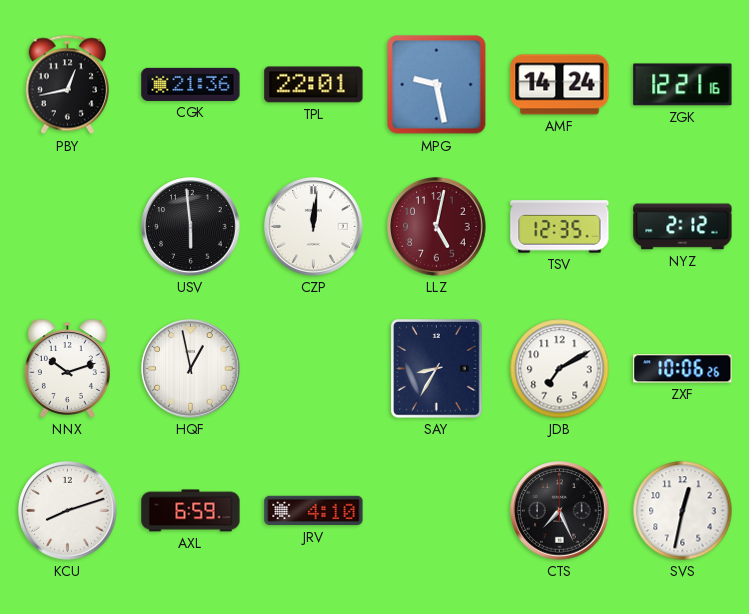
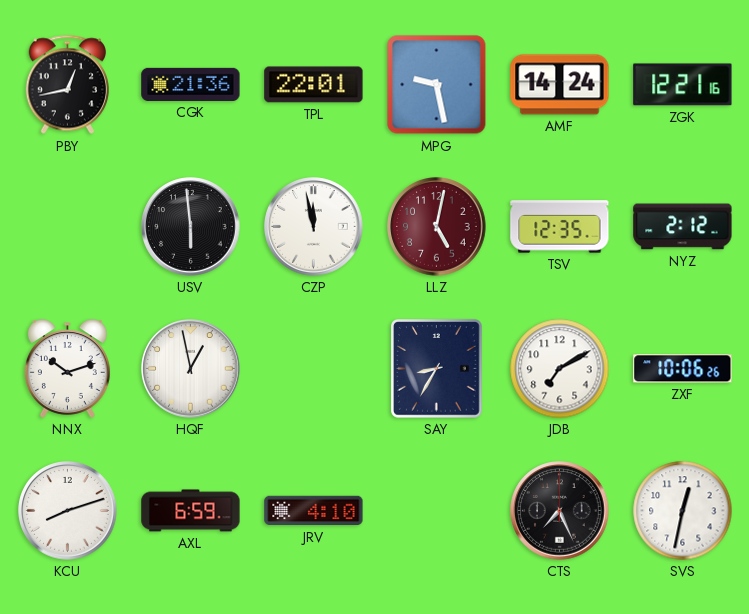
CZP: 12:01 -> 11:58
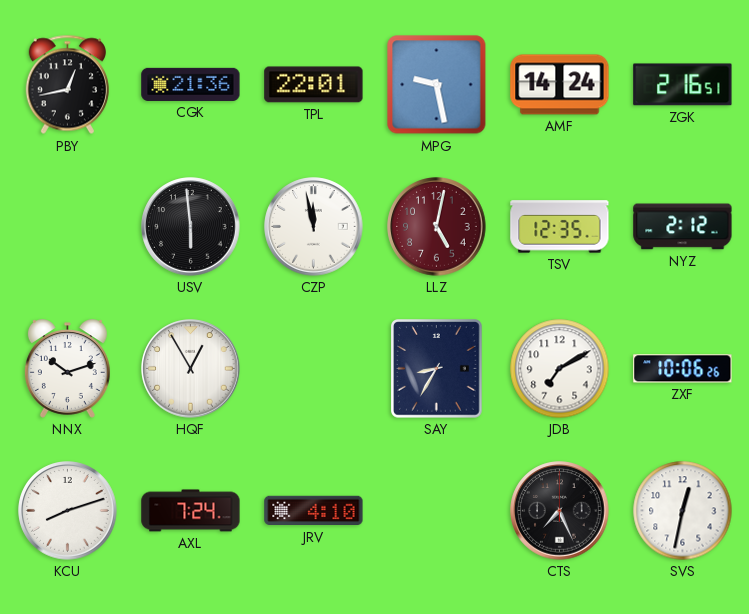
ZGK: 12:21 -> 2:16
HQF: 12:58 -> 12:55
AXL: 6:59 -> 7:24
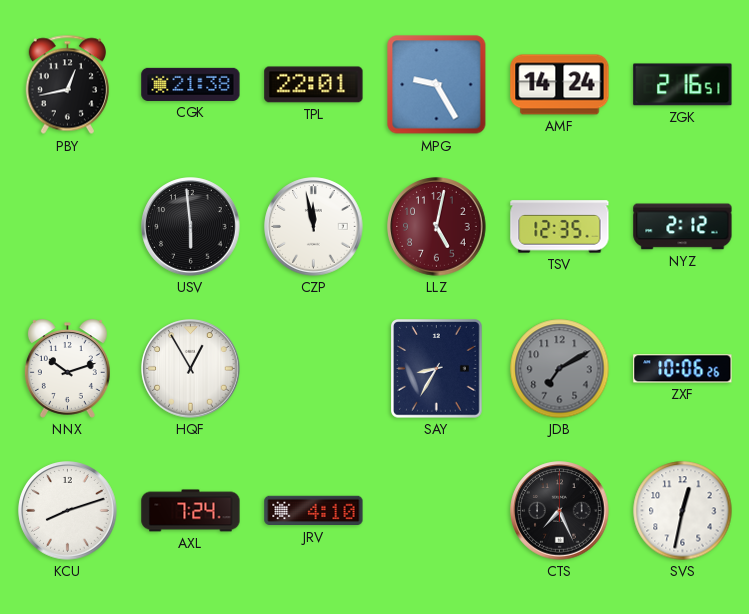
CGK: 21:36 -> 21:38
MPG: 9:28 -> 9:25
JDB dial: white -> grey
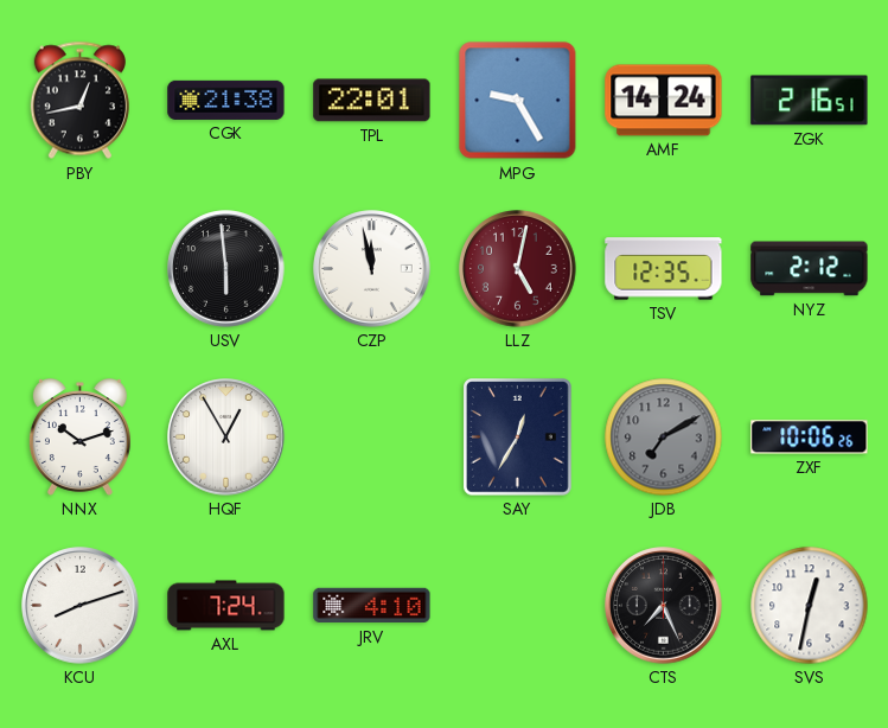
SAY: 8:35 -> 12:35
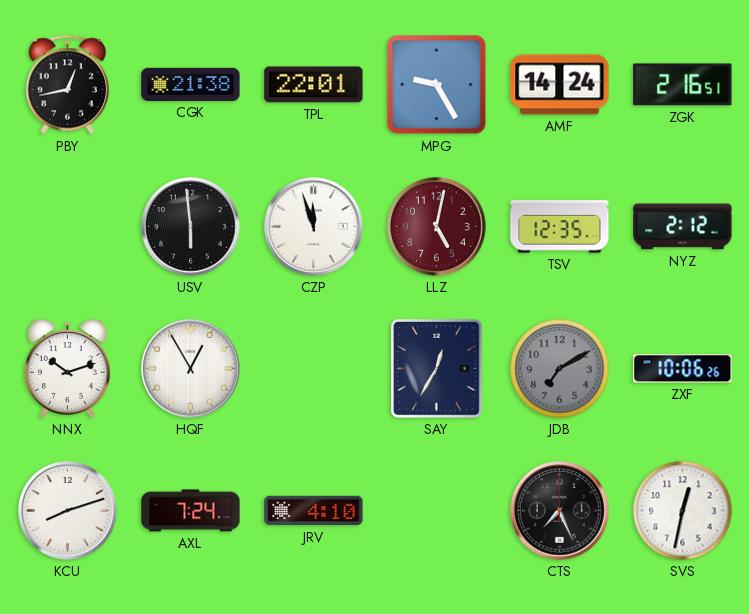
CZP: 11:58 -> 11:57
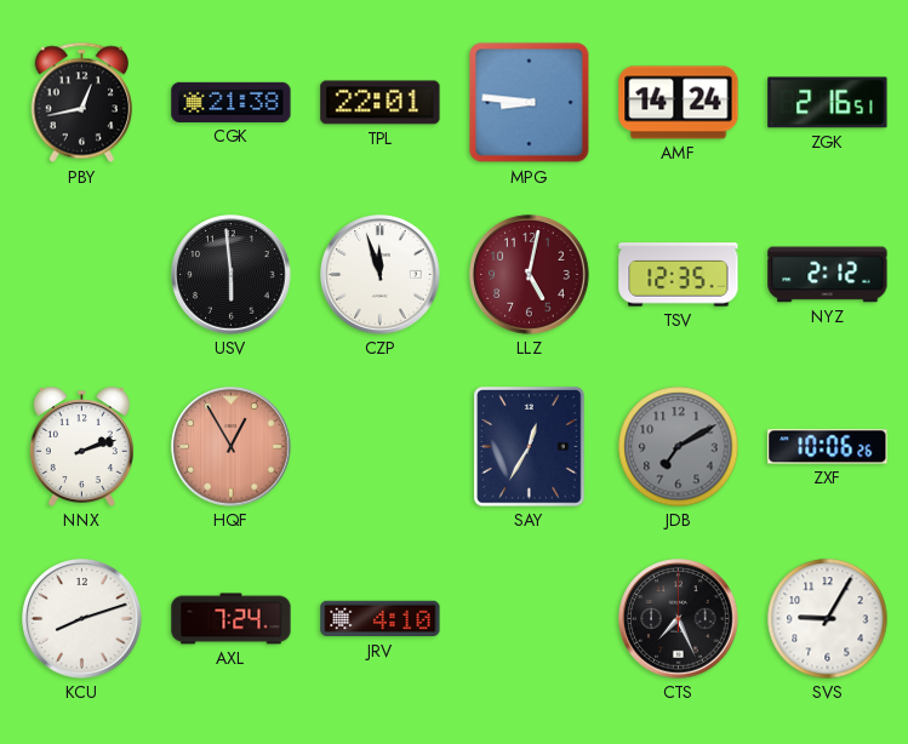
MPG: 9:25 -> 8:46
NNX: 10:12 -> 2:12
HQF dial: white -> salmon
SVS: 12:32 -> 9:05
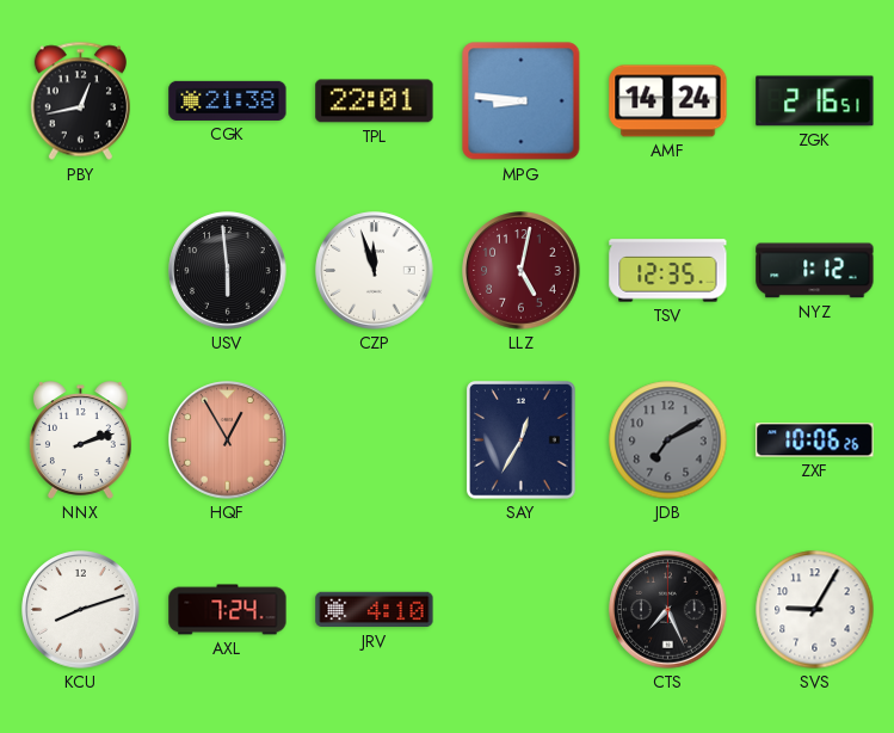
NYZ: 2:12 -> 1:12
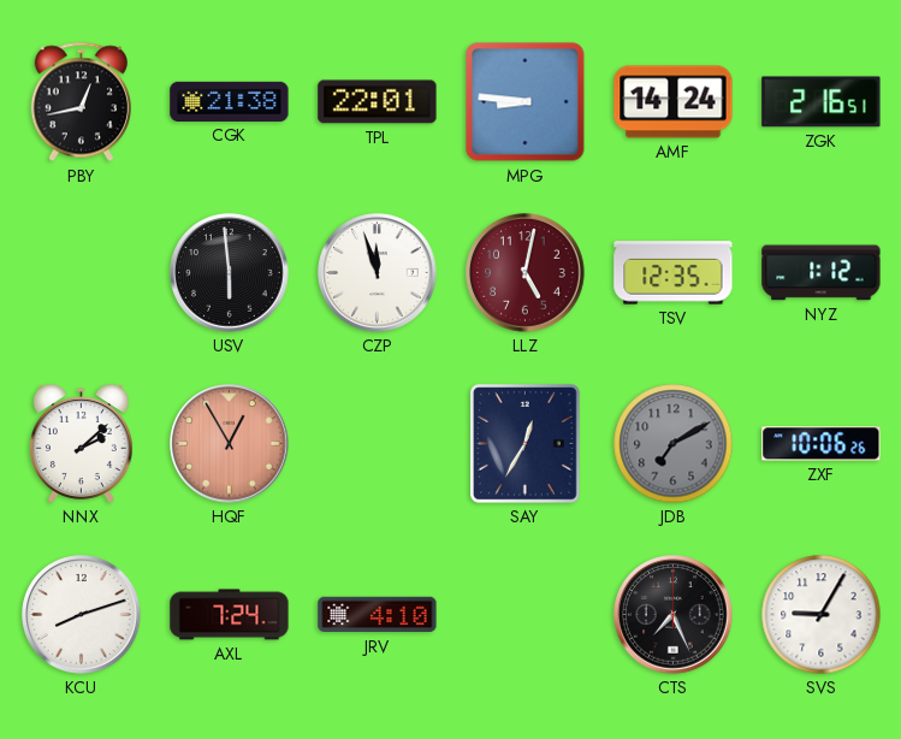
NNX: 2:12 -> 2:08
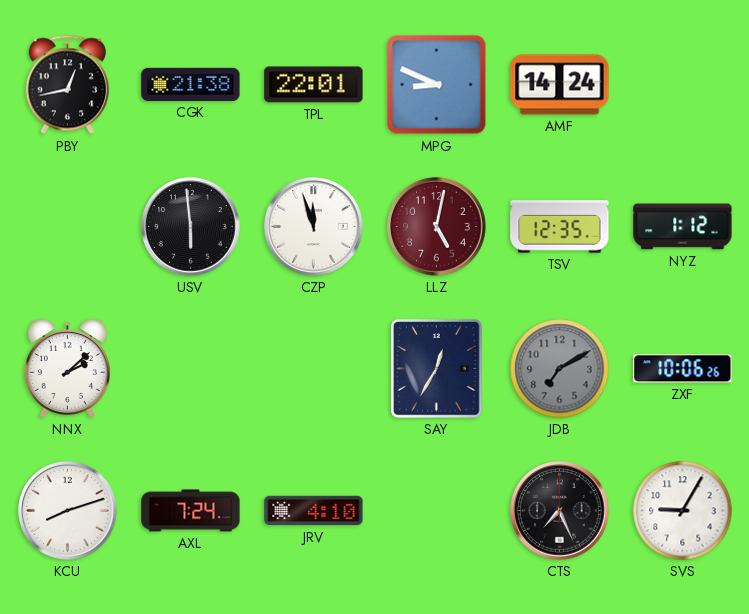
MPG: 8:46 -> 8:49
ZGK: 2:16 -> none
HQF: 12:55 -> none
